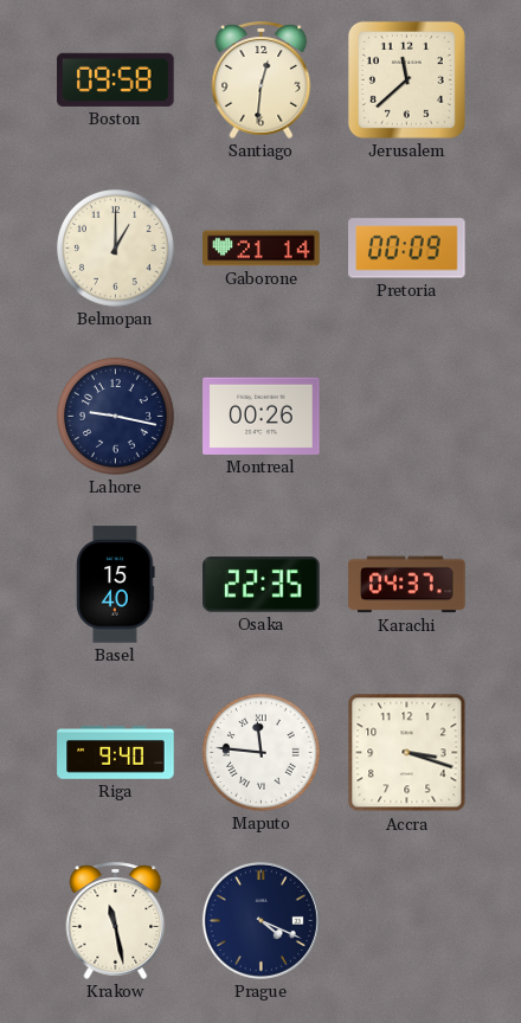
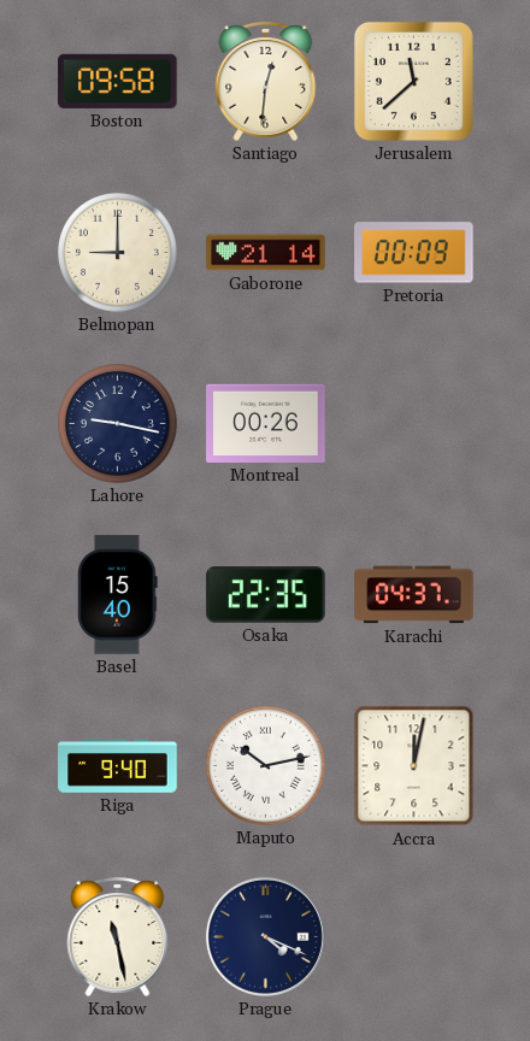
Belmopan: 1:00 -> 9:00
Maputo: 11:46 -> 10:13
Accra: 3:18 -> 12:02
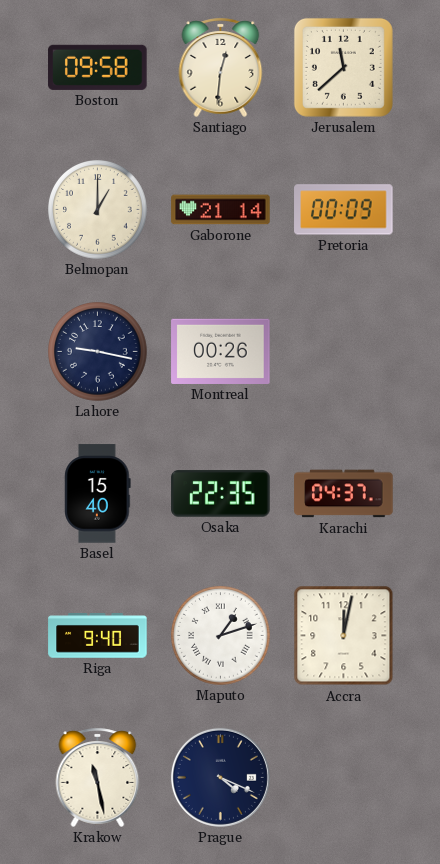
Belmopan: 9:00 -> 1:00
Maputo: 10:13 -> 1:12
